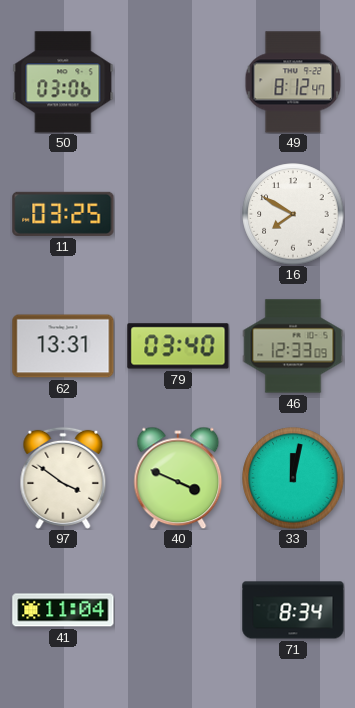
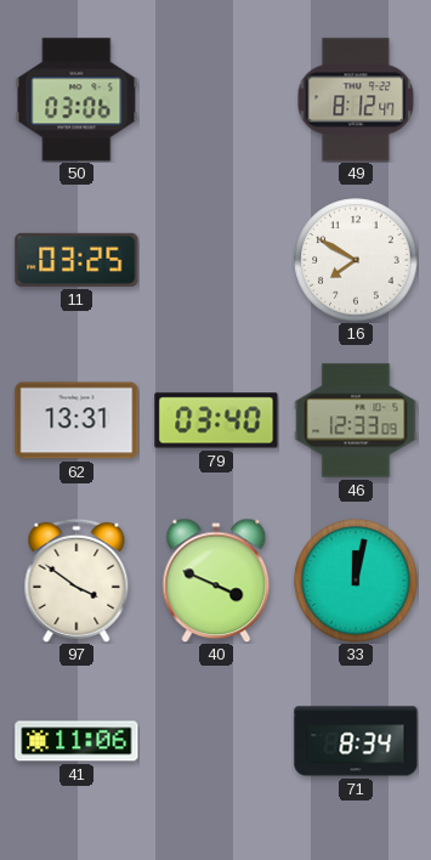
41: 11:04 -> 11:06
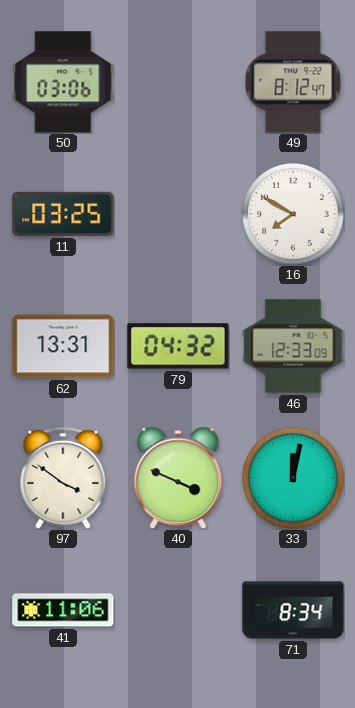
79: 03:40 -> 04:32
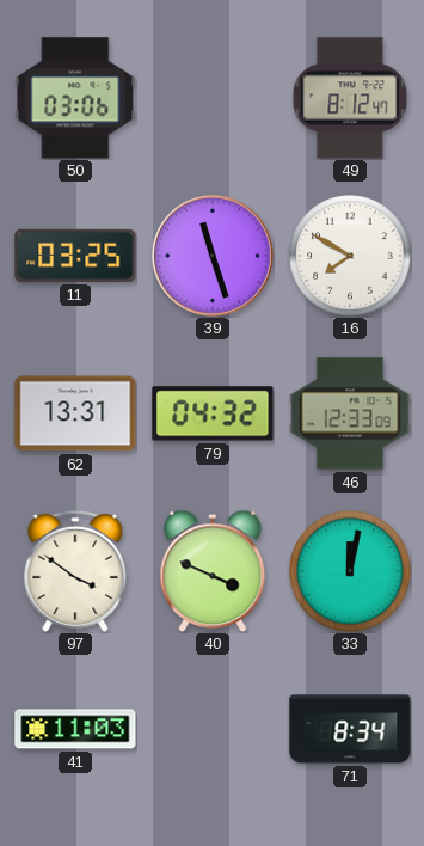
39: none -> 11:27
41: 11:06 -> 11:03
